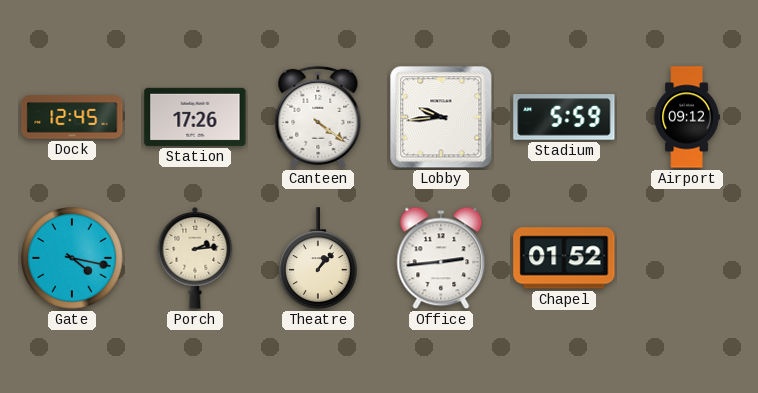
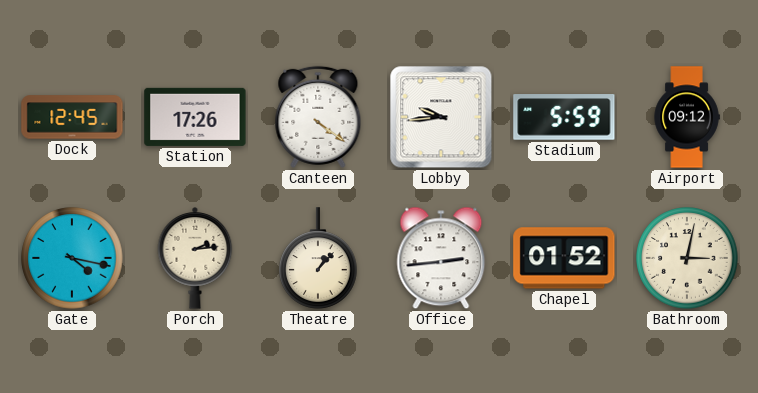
Bathroom: none -> 3:02
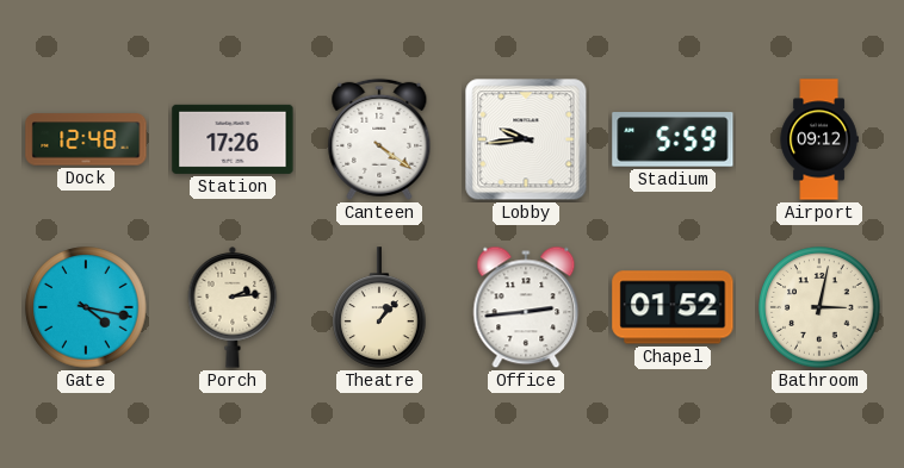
Dock: 12:45 -> 12:48
